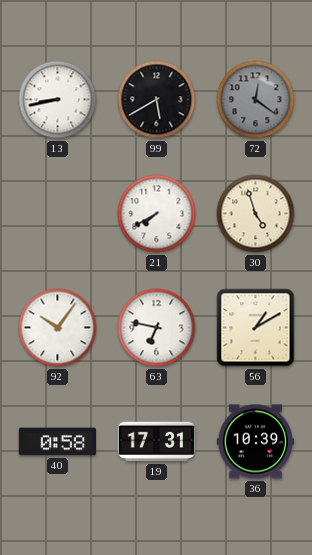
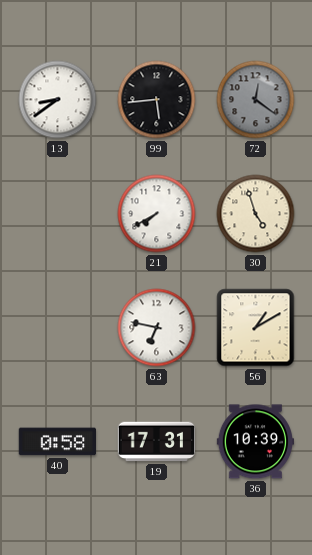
13: 8:43 -> 8:39
99: 5:40 -> 5:44
92: 10:06 -> none
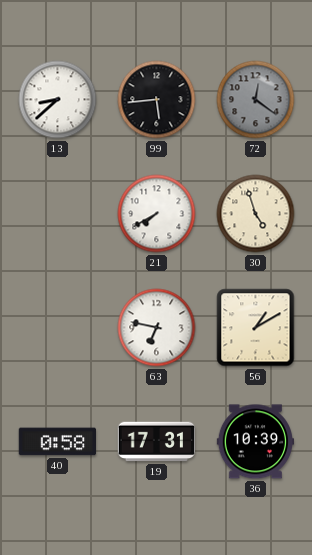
13: 8:39 -> 8:38
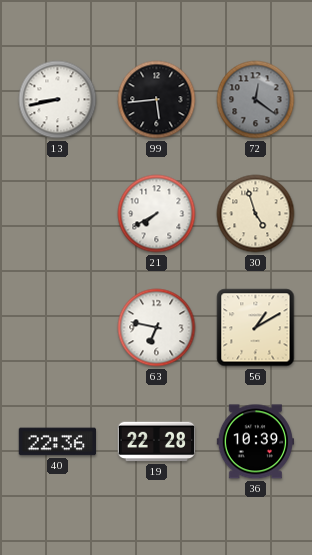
13: 8:38 -> 8:43
40: 0:58 -> 22:36
19: 17:31 -> 22:28
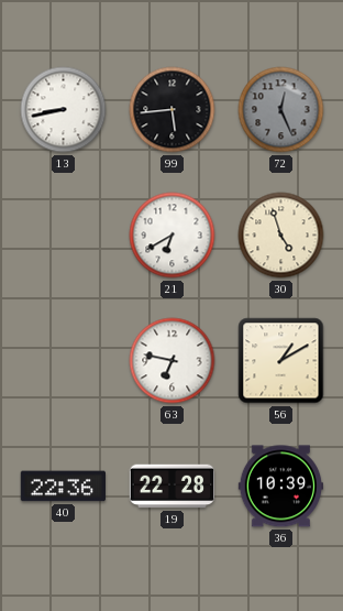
72: 12:21 -> 12:26
21: 7:40 -> 6:40
